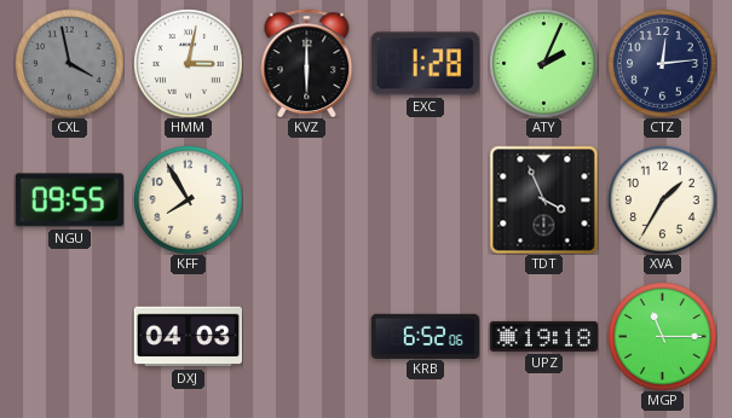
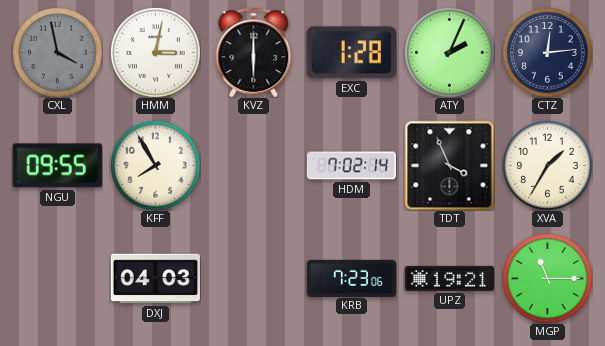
HDM: none -> 7:02
KRB: 6:52 -> 7:23
UPZ: 19:18 -> 19:21
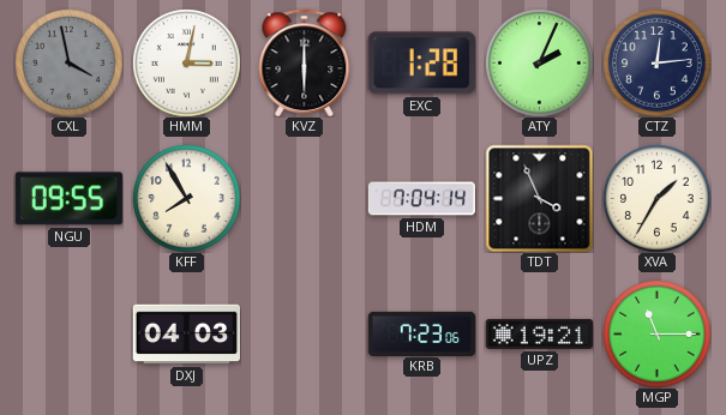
HDM: 7:02 -> 7:04
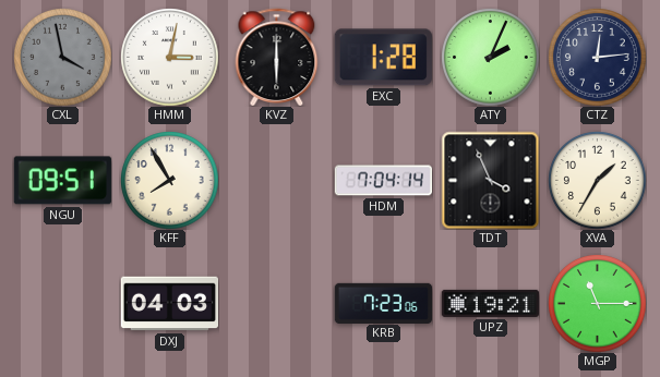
NGU: 09:55 -> 09:51
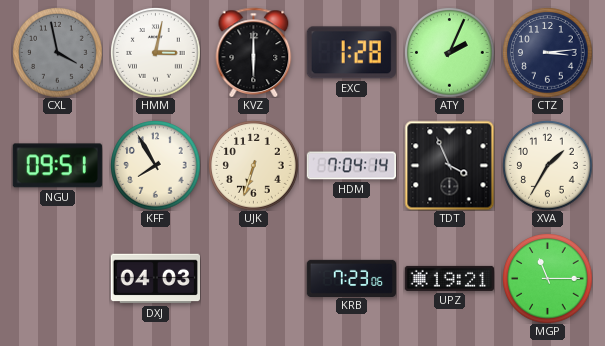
CTZ: 12:14 -> 3:14
UJK: none -> 6:33
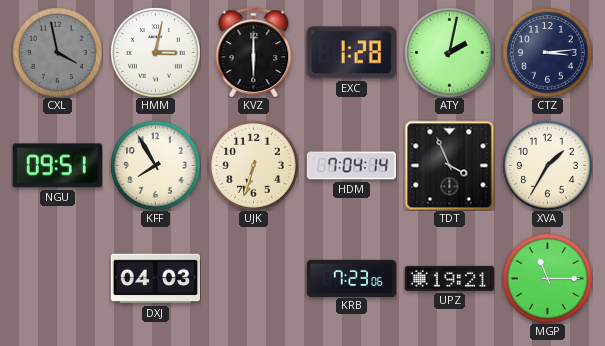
ATY: 2:04 -> 2:02
